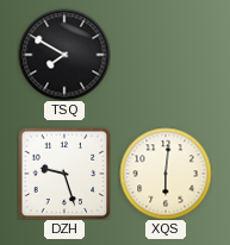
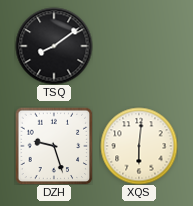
TSQ: 7:50 -> 8:09
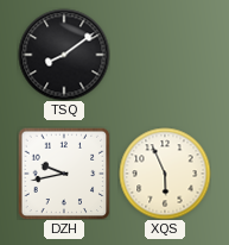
DZH: 9:27 -> 9:43
XQS: 6:01 -> 5:56
